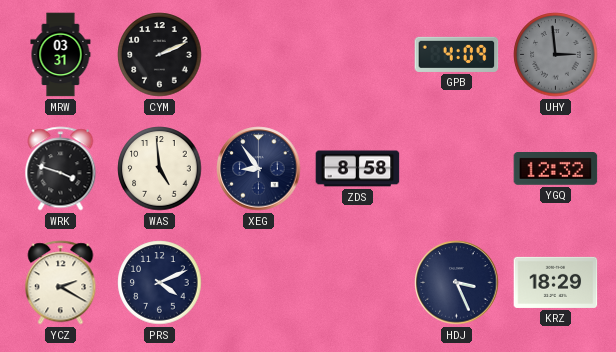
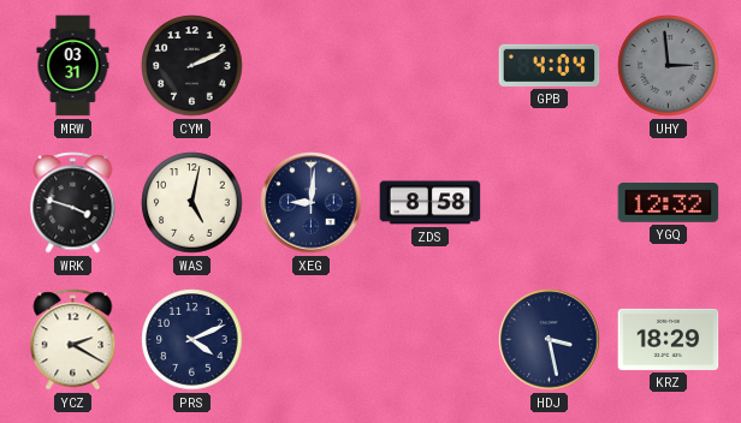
GPB: 4:09 -> 4:04
WAS: 4:59 -> 5:02
XEG: 8:54 -> 9:01
HDJ: 3:26 -> 3:28
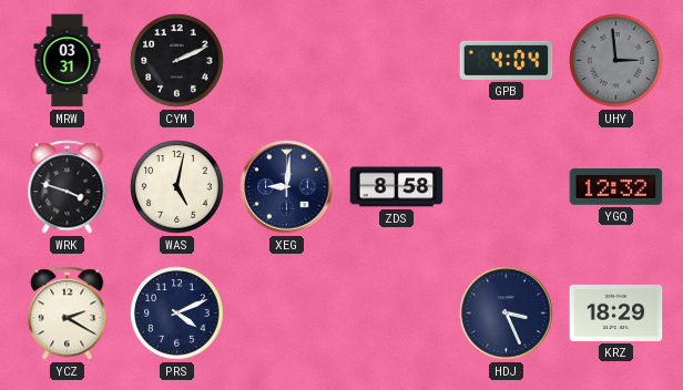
HDJ: 3:28 -> 3:26
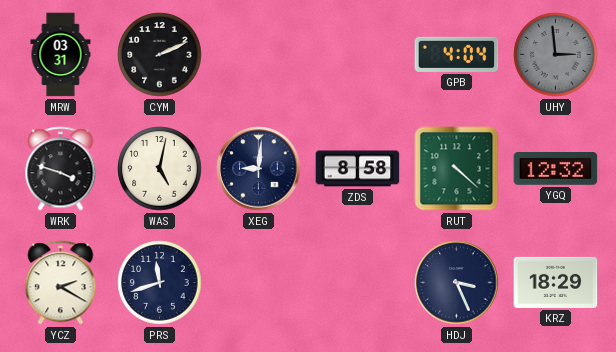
RUT: none -> 4:22
PRS: 4:11 -> 11:42
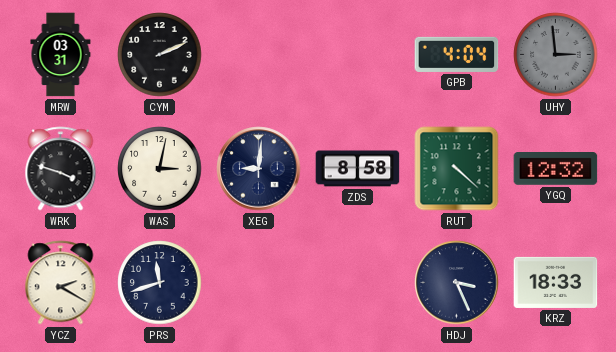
WAS: 5:02 -> 3:02
KRZ: 18:29 -> 18:33
